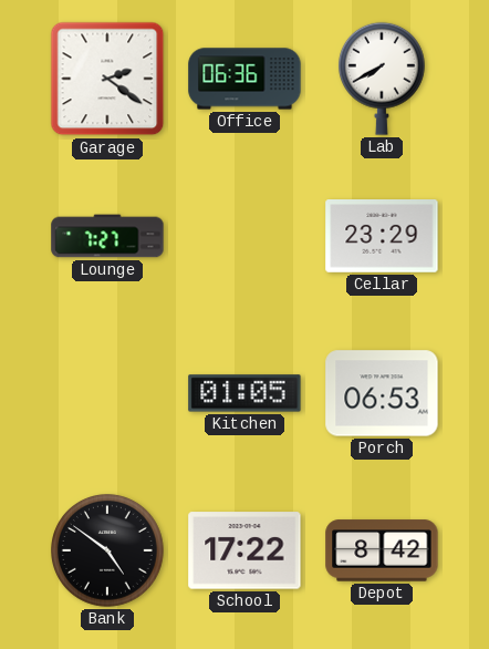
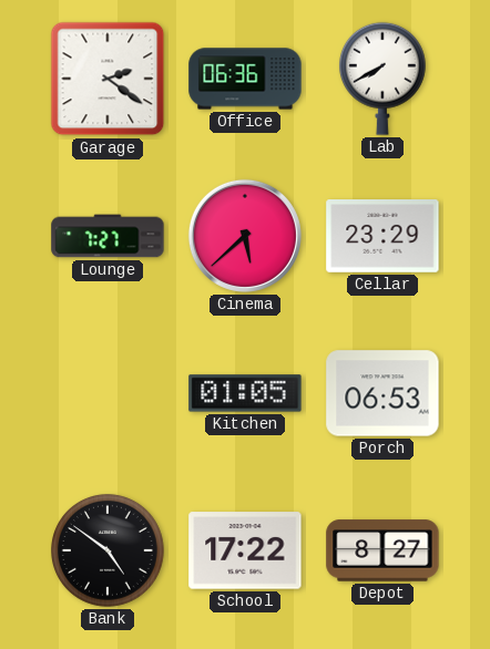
Cinema: none -> 5:38
Depot: 8:42 -> 8:27
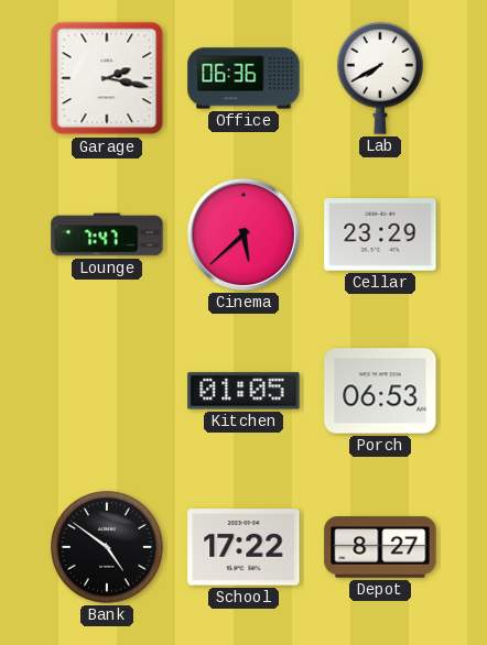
Garage: 2:21 -> 2:17
Lounge: 7:27 -> 7:47
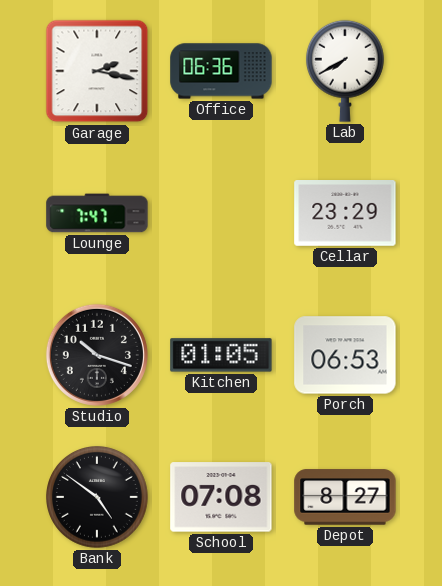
Cinema: 5:38 -> none
Studio: none -> 10:18
School: 17:22 -> 07:08
